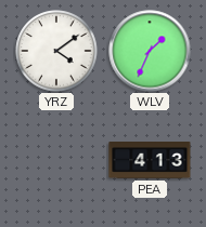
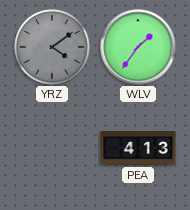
YRZ dial: white -> grey
WLV: 1:34 -> 1:36
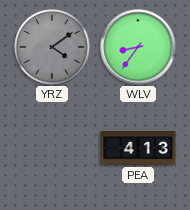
WLV: 1:36 -> 8:36
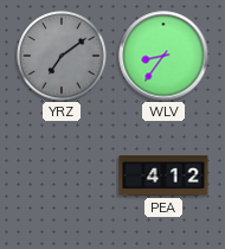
YRZ: 4:09 -> 7:09
PEA: 4:13 -> 4:12
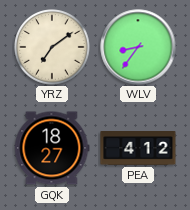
YRZ dial: grey -> cream
GQK: none -> 18:27
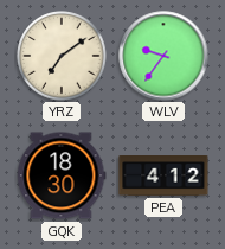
WLV: 8:36 -> 9:36
GQK: 18:27 -> 18:30
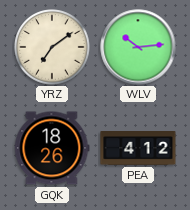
WLV: 9:36 -> 10:14
GQK: 18:30 -> 18:26
